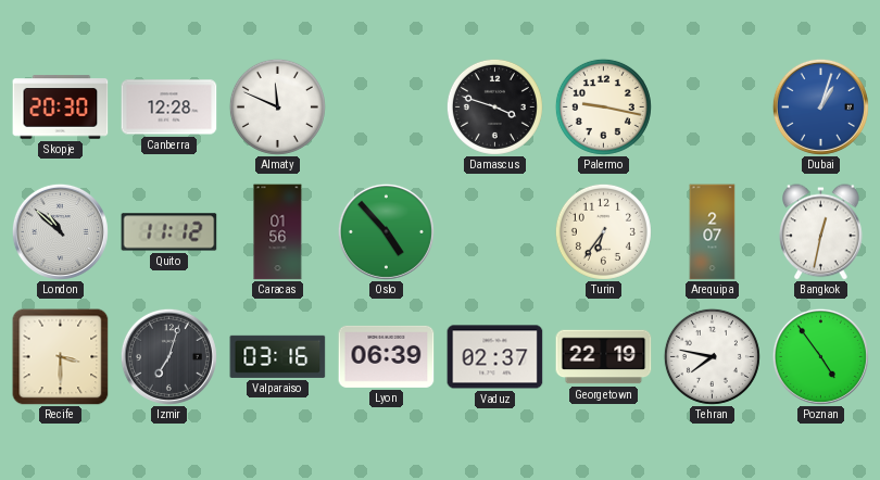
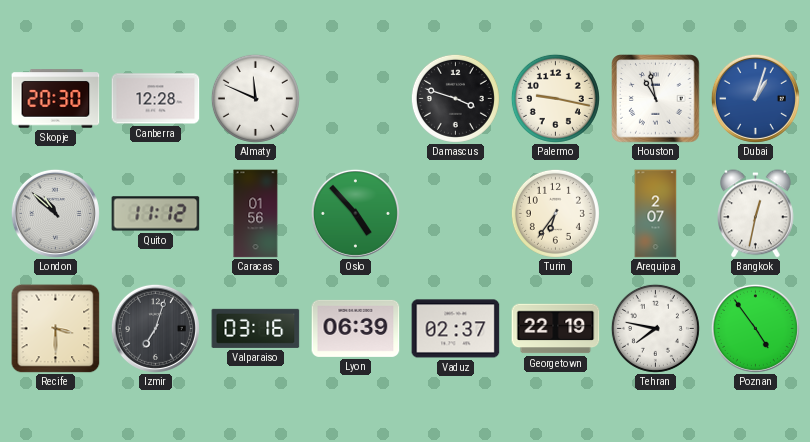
Houston: none -> 10:58
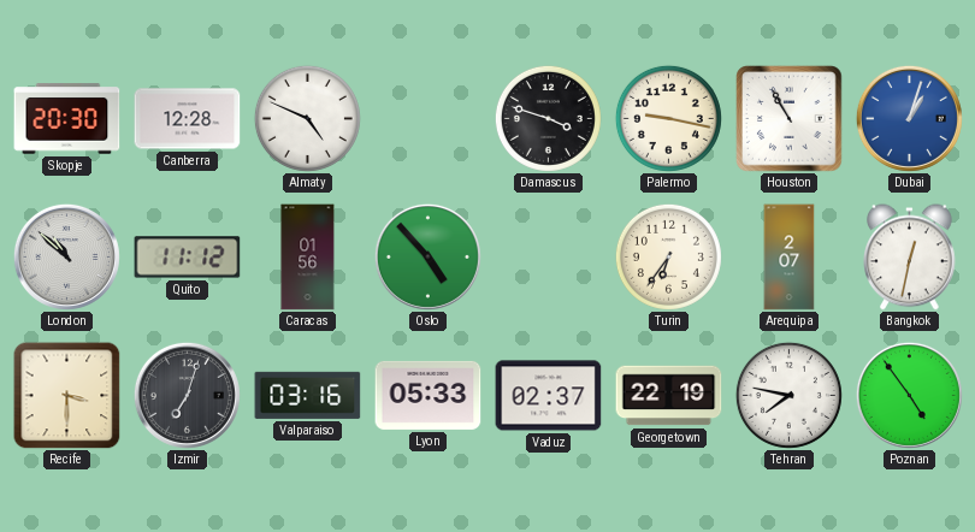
Almaty: 11:49 -> 4:49
Houston: 10:58 -> 10:55
Lyon: 06:39 -> 05:33
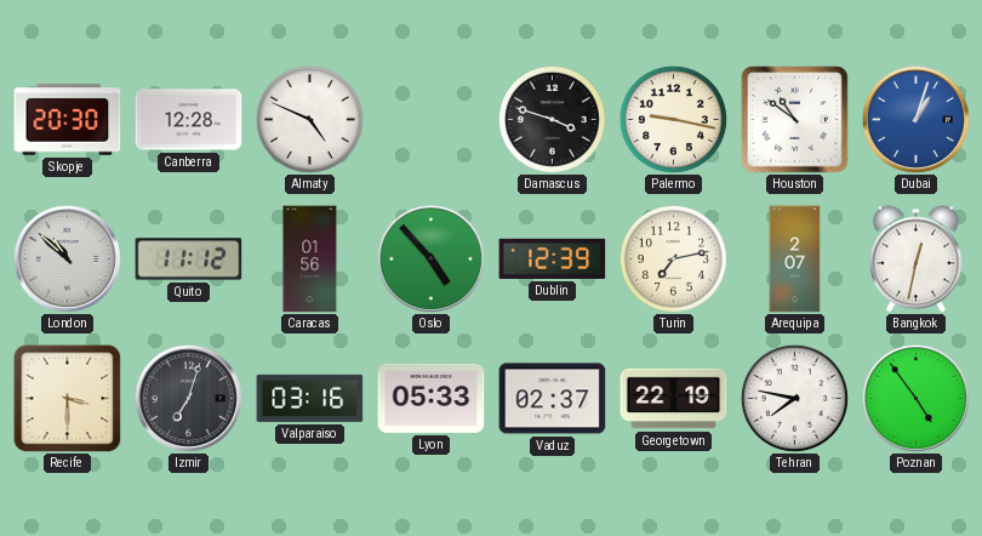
Houston: 10:55 -> 10:51
Dublin: none -> 12:39
Turin: 6:36 -> 7:13
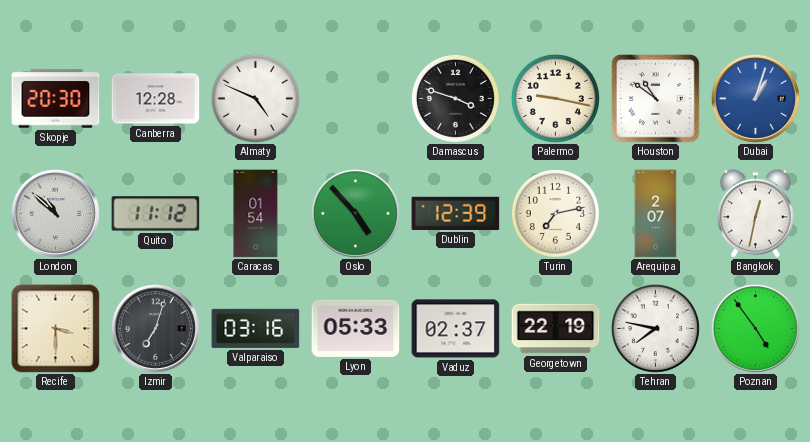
Caracas: 01:56 -> 01:54
